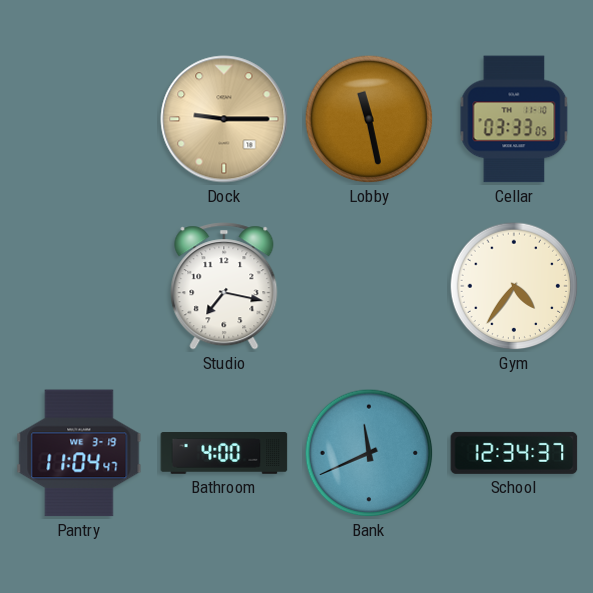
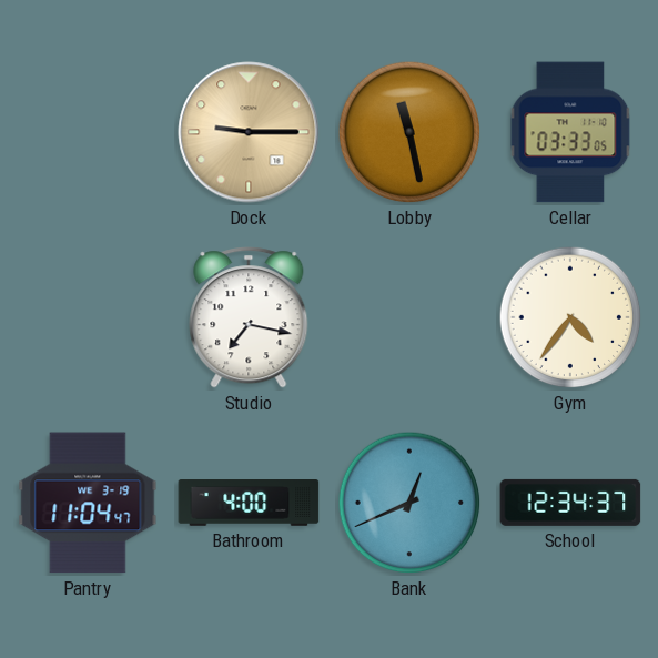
Bank: 11:41 -> 12:41
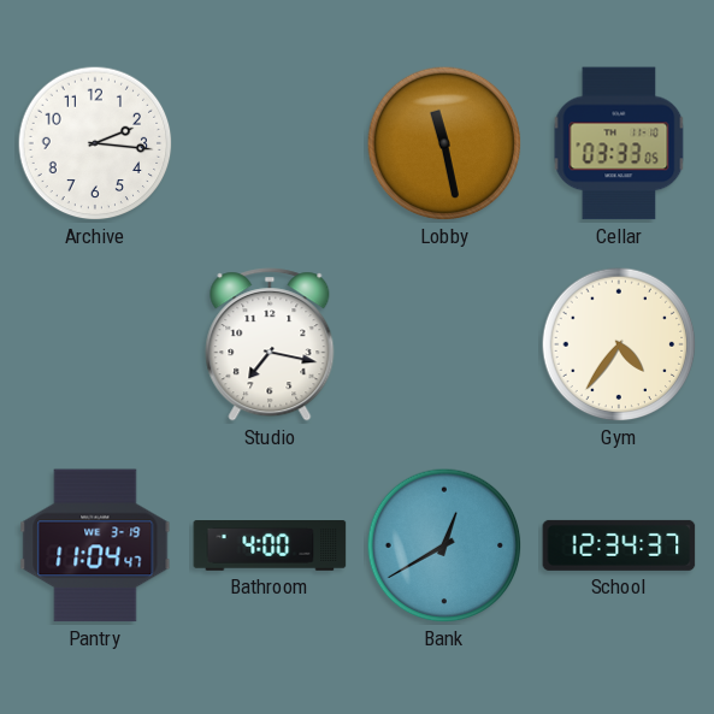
Archive: none -> 2:16
Dock: 9:15 -> none
Bank: 12:41 -> 12:40
